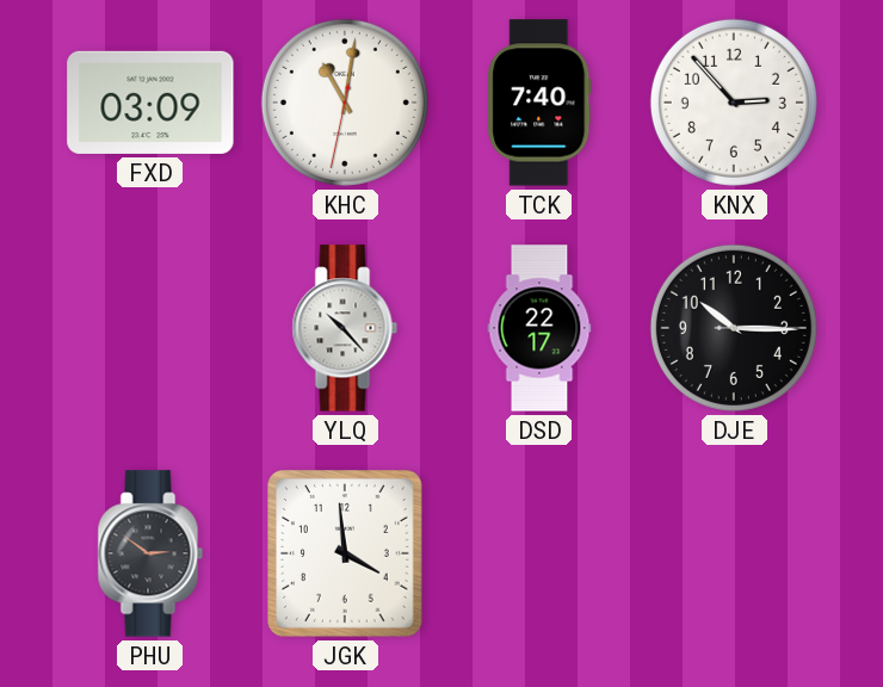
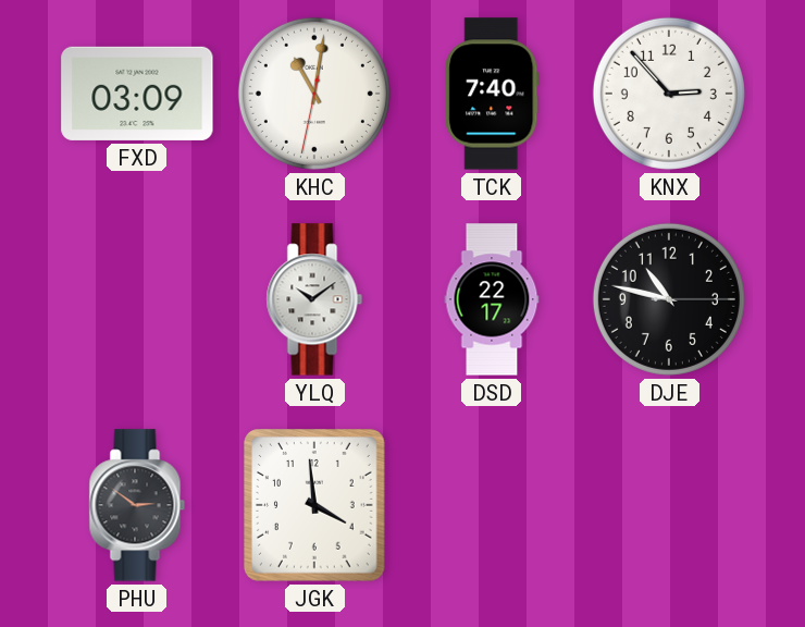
YLQ: 10:23 -> 10:09
DJE: 10:15 -> 10:47
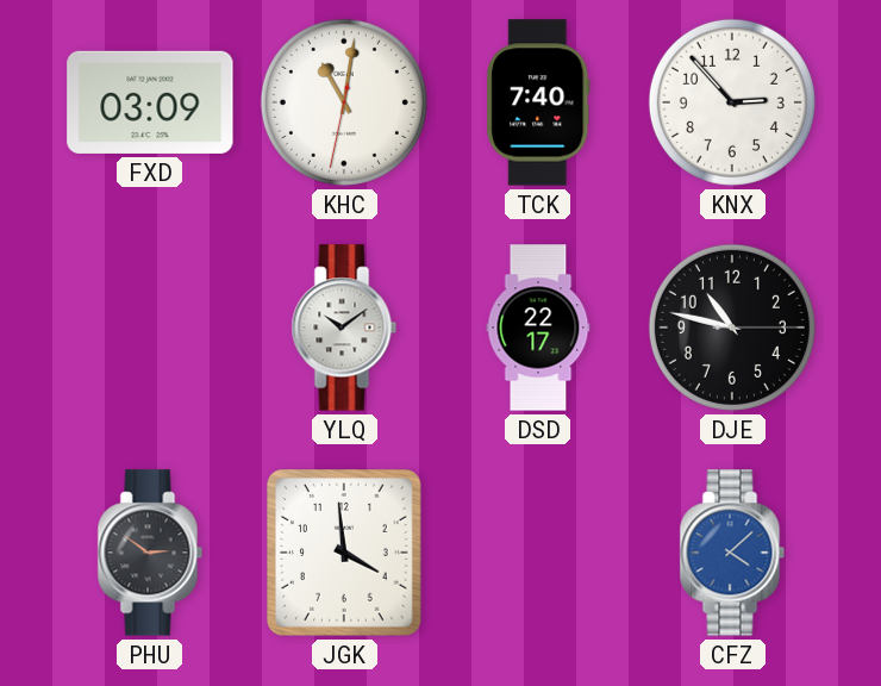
CFZ: none -> 4:08
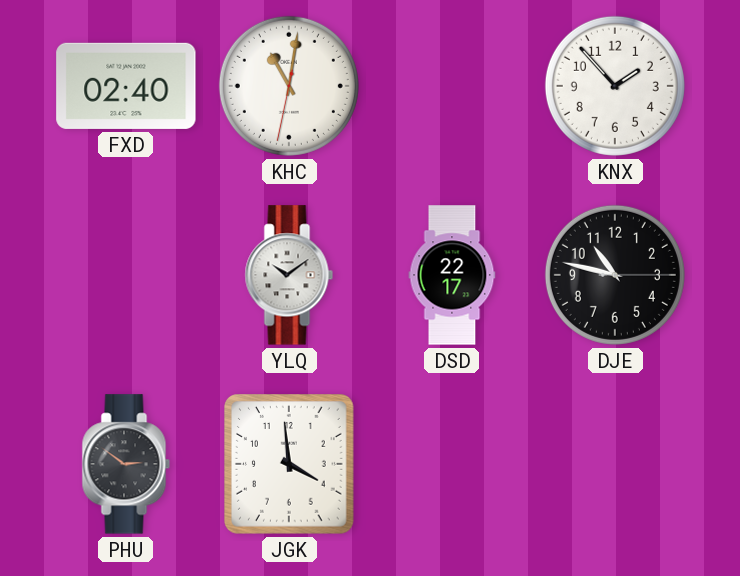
FXD: 03:09 -> 02:40
TCK: 7:40 -> none
KNX: 2:53 -> 1:53
CFZ: 4:08 -> none
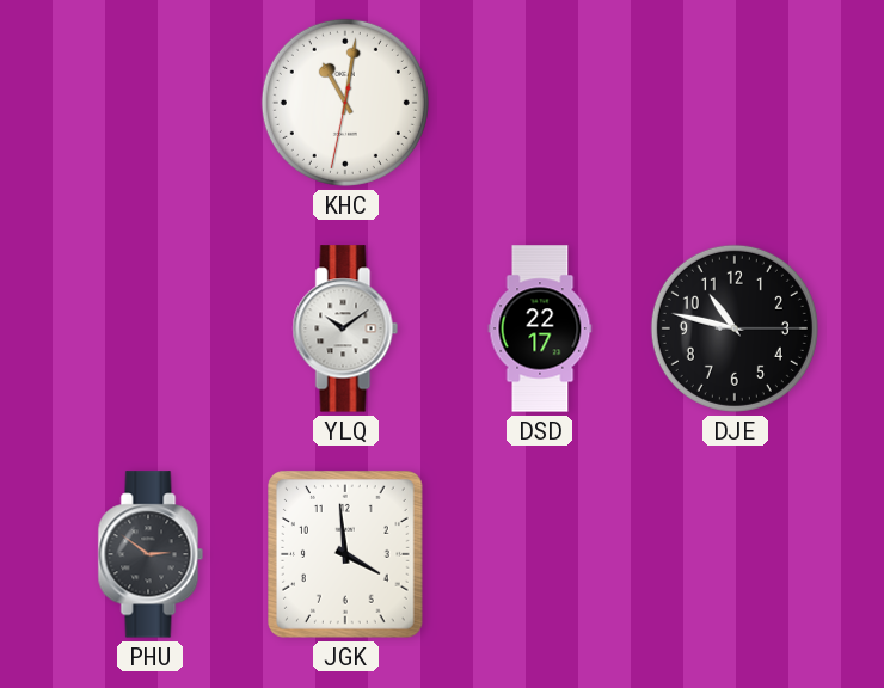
FXD: 02:40 -> none
KNX: 1:53 -> none
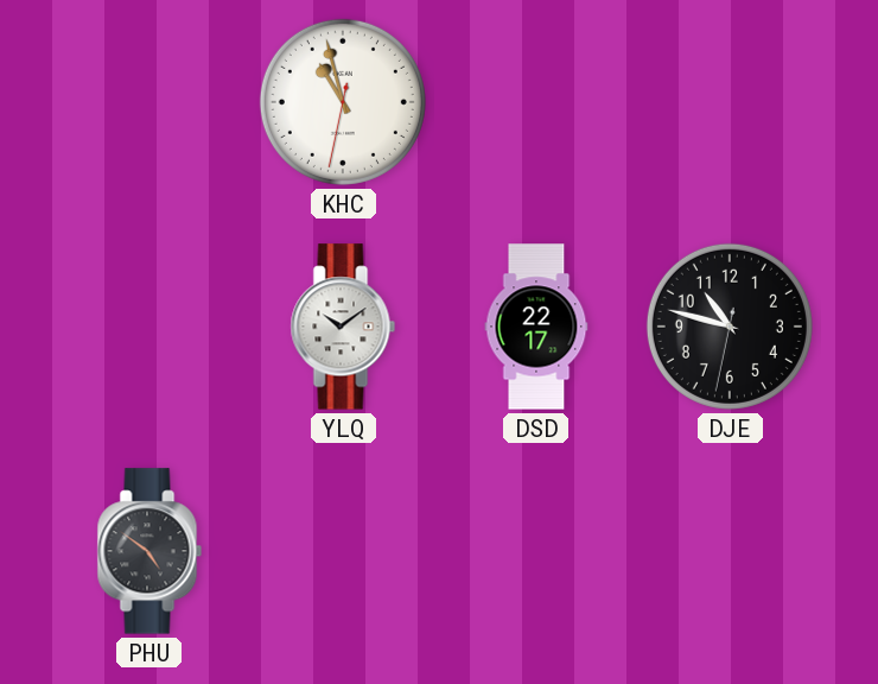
KHC: 11:01 -> 10:57
DJE: 10:47:15 -> 10:47:32
PHU: 2:51 -> 4:51
JGK: 3:59 -> none
